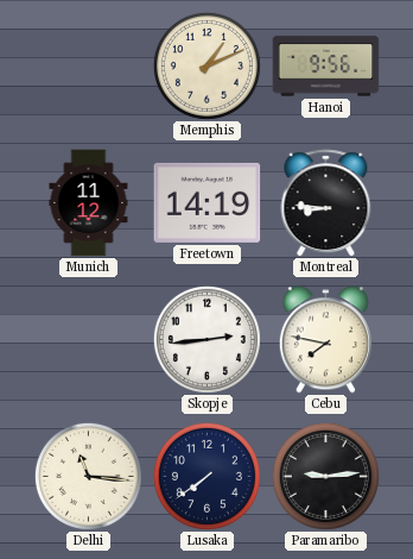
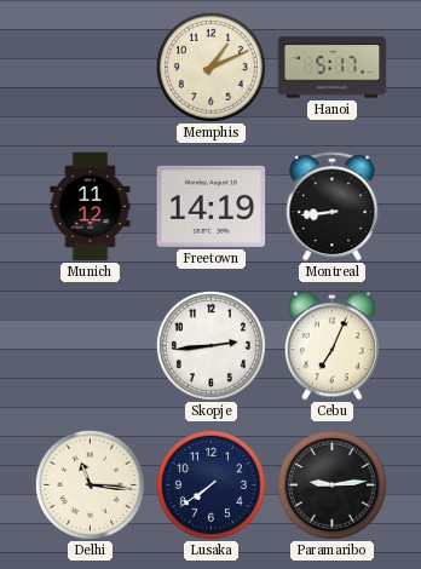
Hanoi: 9:56 -> 5:17
Montreal: 8:46 -> 8:44
Cebu: 7:47 -> 7:04
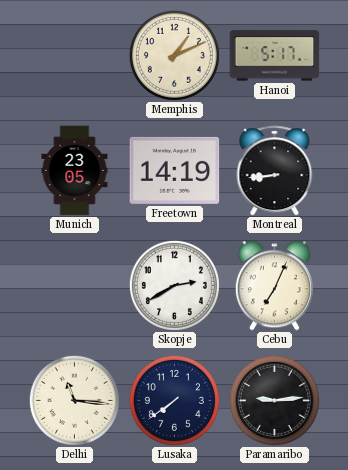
Munich: 11:12 -> 23:05
Skopje: 2:44 -> 2:40
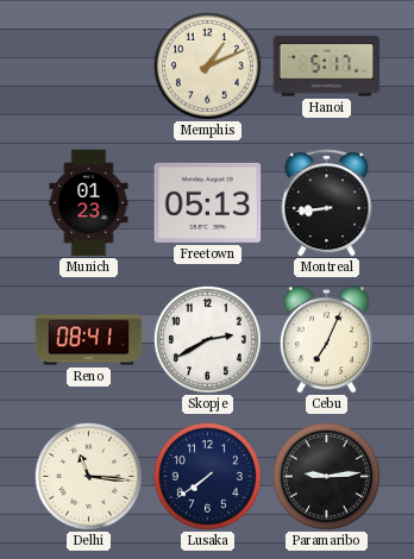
Munich: 23:05 -> 01:23
Freetown: 14:19 -> 05:13
Reno: none -> 08:41
